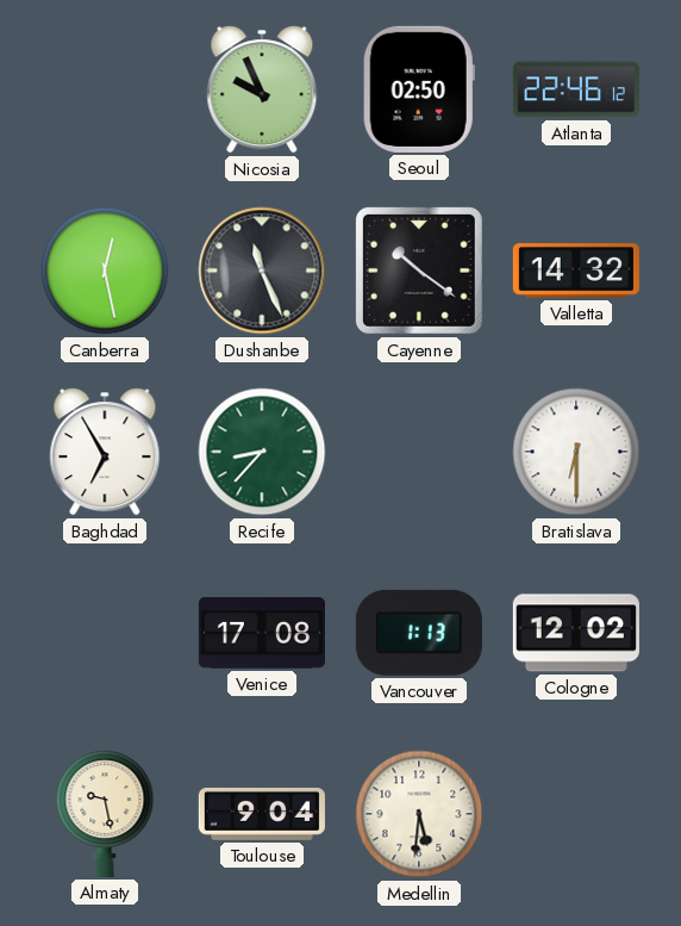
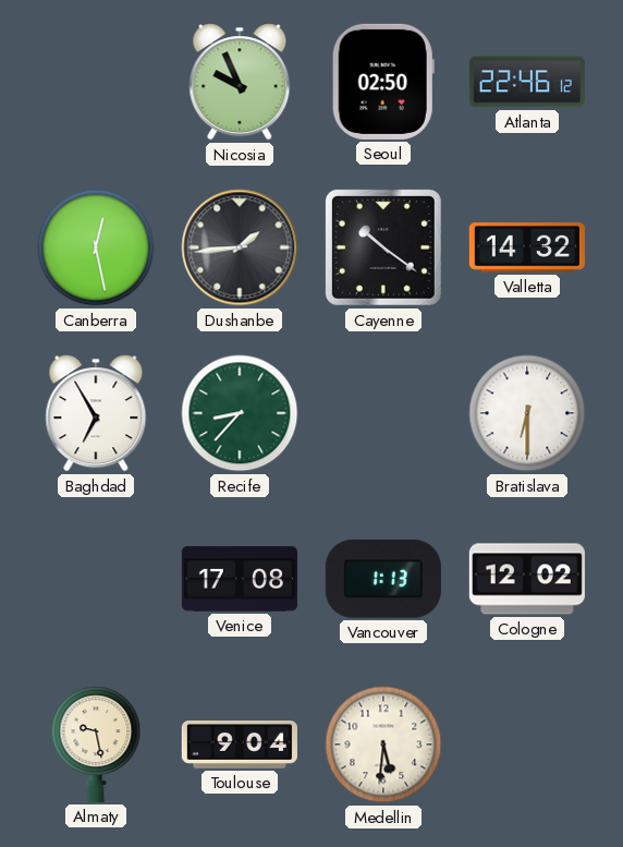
Dushanbe: 11:26 -> 1:44
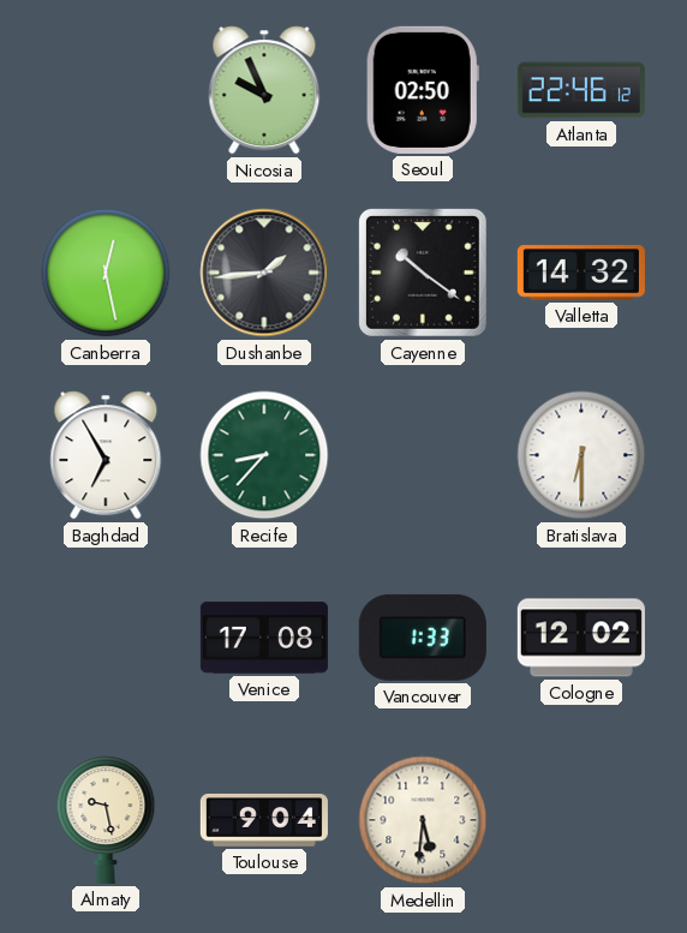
Vancouver: 1:13 -> 1:33
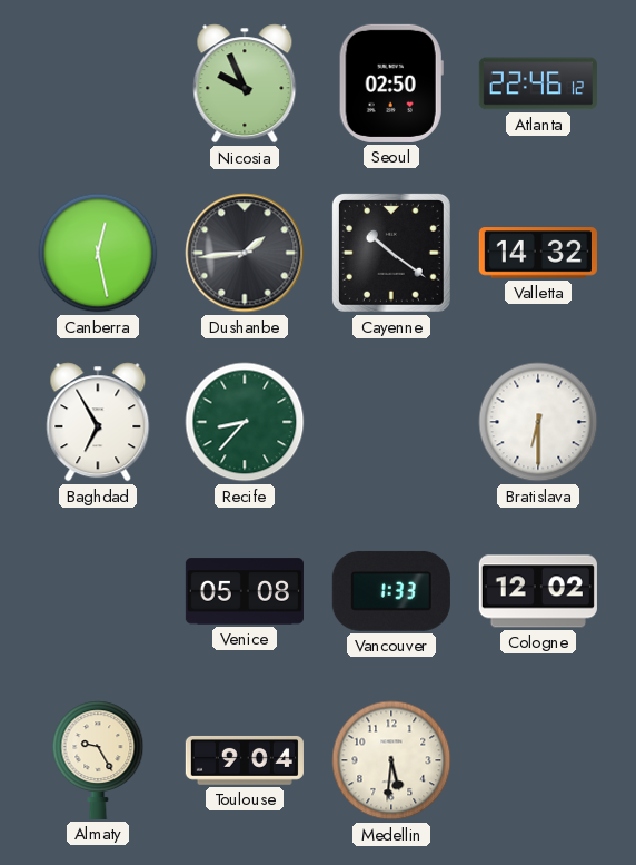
Venice: 17:08 -> 05:08
Almaty: 9:28 -> 9:25
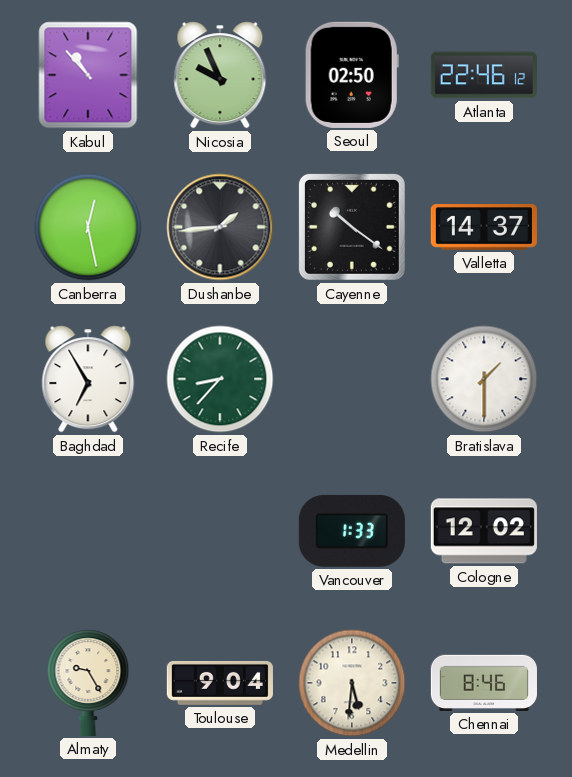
Kabul: none -> 10:53
Valletta: 14:32 -> 14:37
Bratislava: 6:30 -> 1:30
Venice: 05:08 -> none
Chennai: none -> 8:46
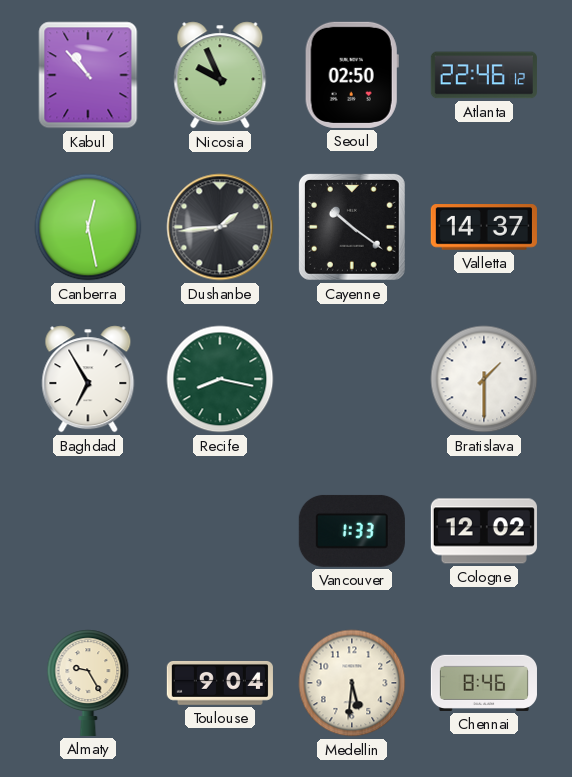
Recife: 8:37 -> 8:17
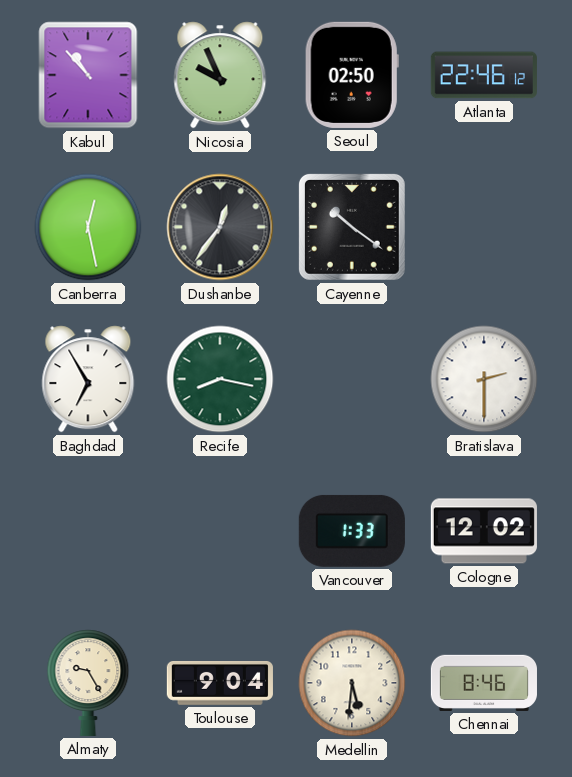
Dushanbe: 1:44 -> 12:36
Valletta: 14:37 -> none
Bratislava: 1:30 -> 2:30
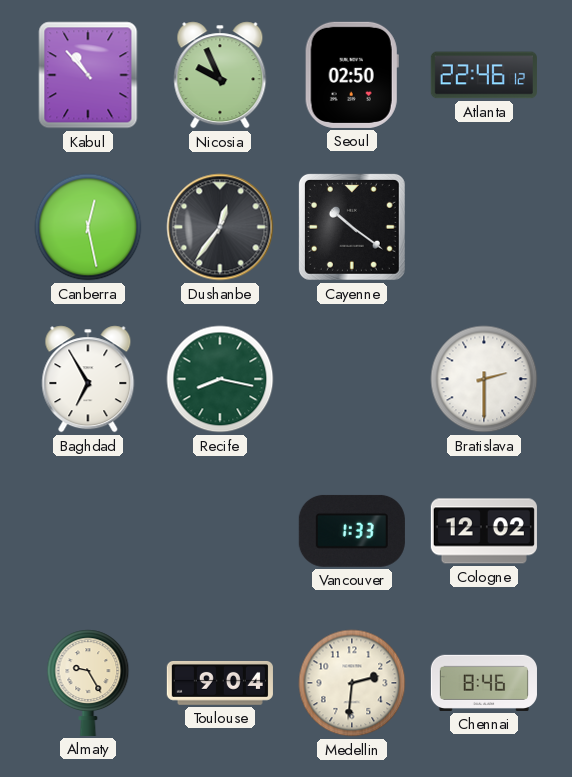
Medellin: 5:31 -> 2:31
